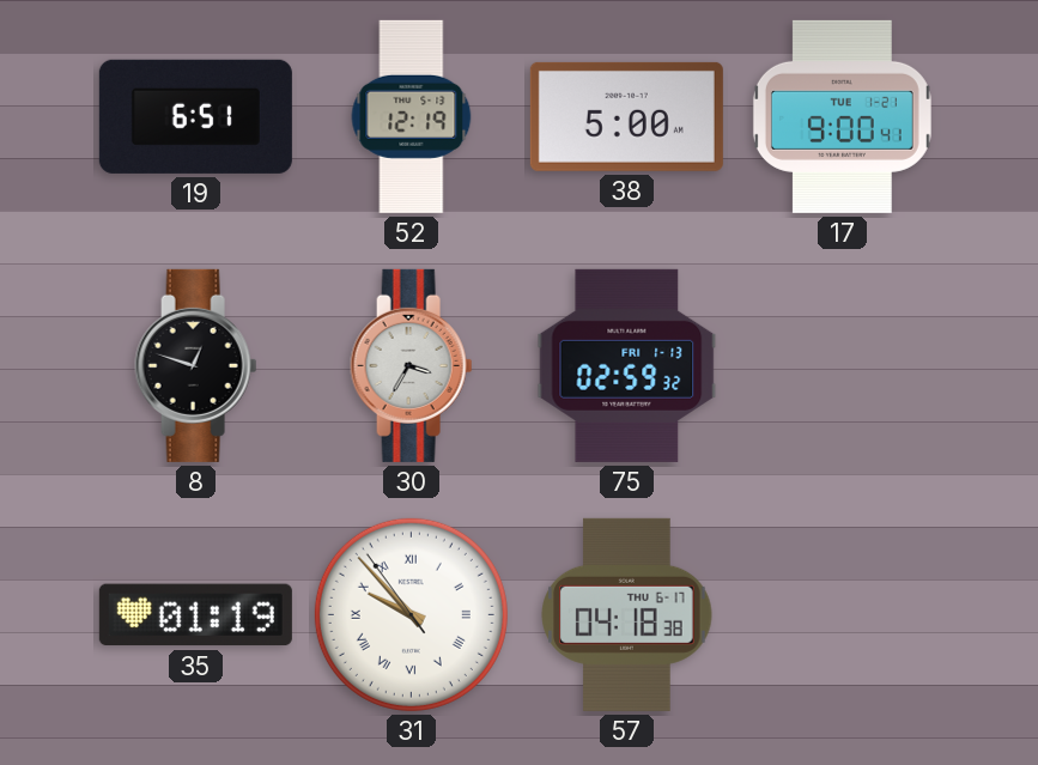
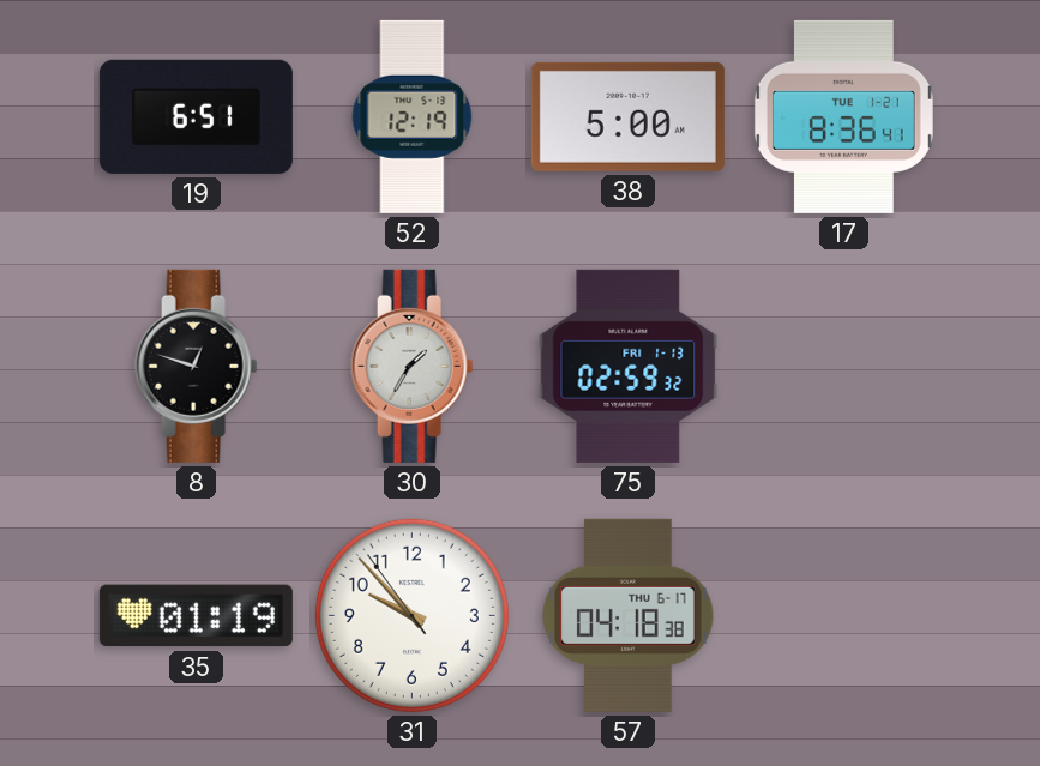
17: 9:00 -> 8:36
30: 3:35 -> 1:35
31 numerals: Roman -> Arabic
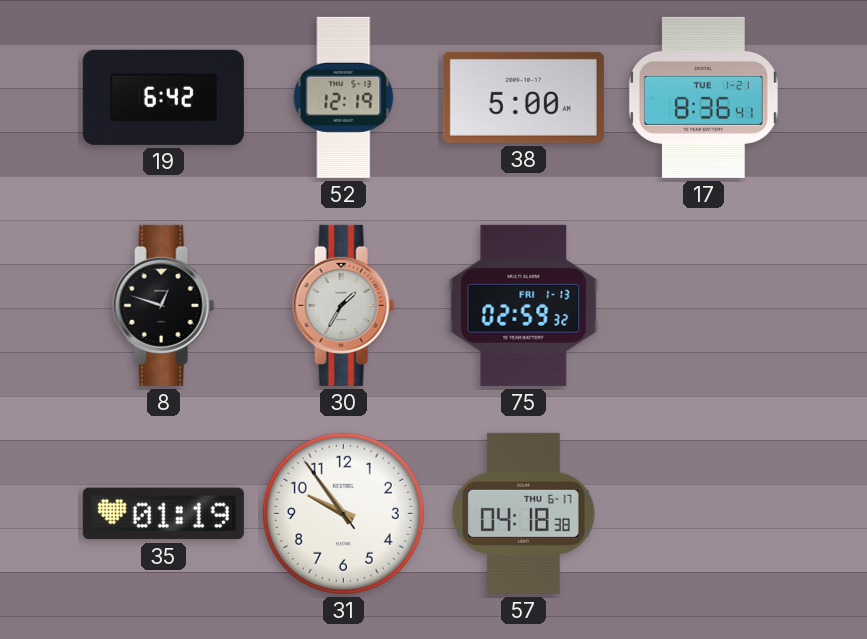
19: 6:51 -> 6:42
31: 9:52 -> 9:53
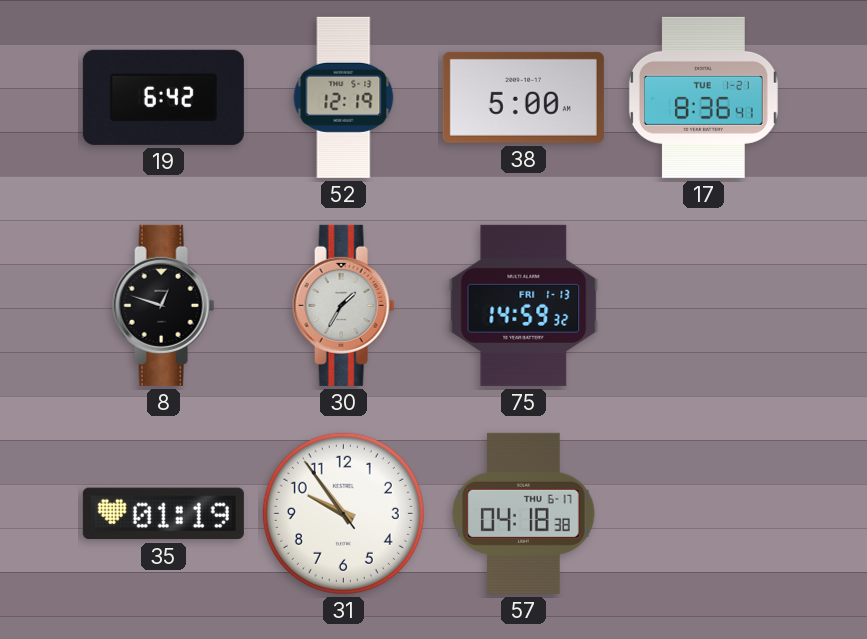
75: 02:59 -> 14:59
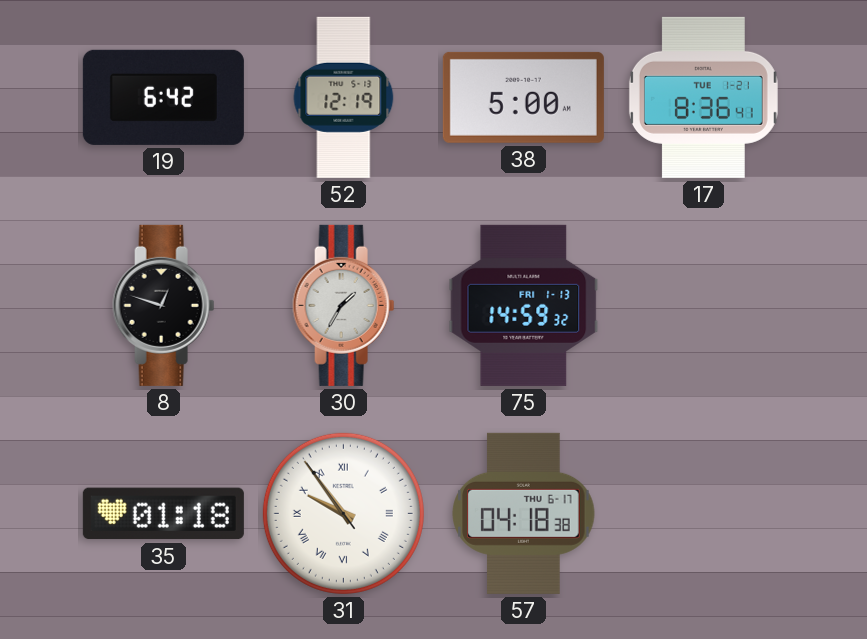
35: 01:19 -> 01:18
31 numerals: Arabic -> Roman
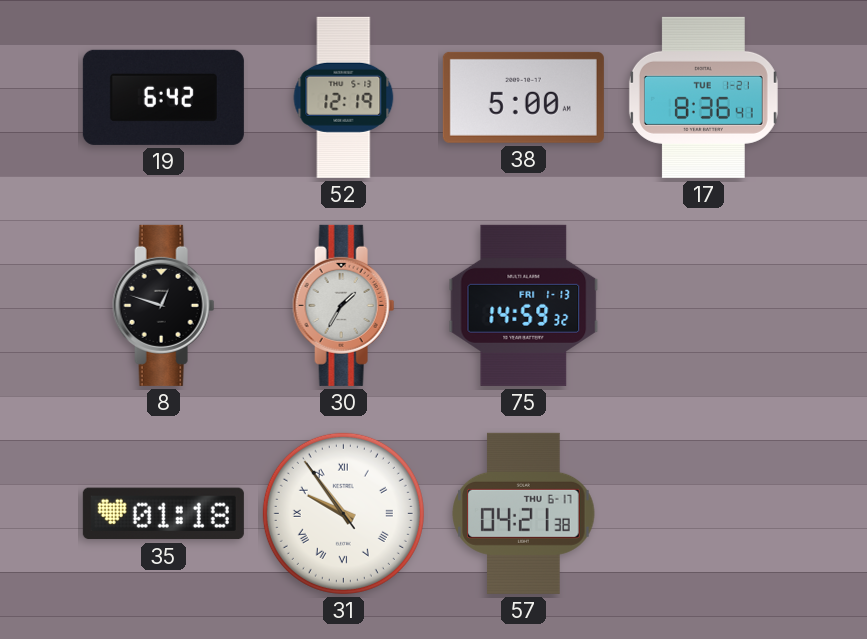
57: 04:18 -> 04:21
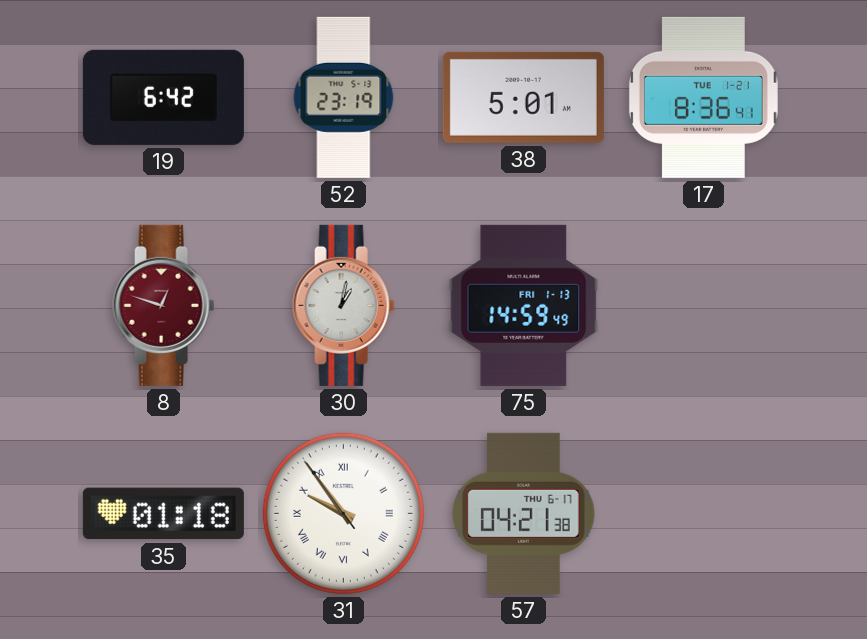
52: 12:19 -> 23:19
38: 5:00 -> 5:01
8 dial: black -> burgundy
30: 1:35 -> 1:02
75: 14:59:32 -> 14:59:49
